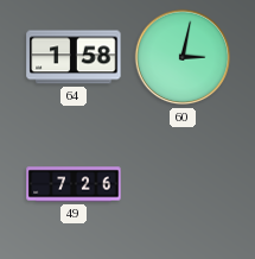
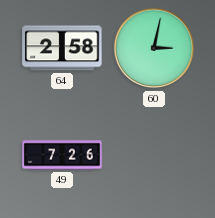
64: 1:58 -> 2:58
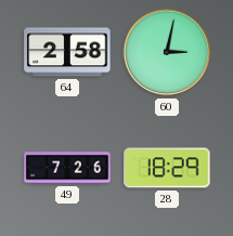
28: none -> 18:29
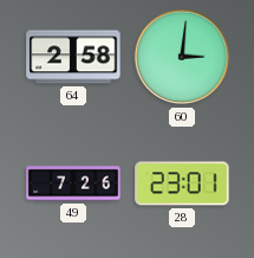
60: 3:02 -> 3:01
28: 18:29 -> 23:01
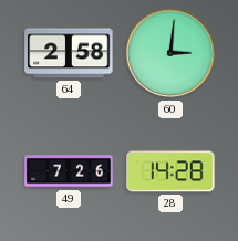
28: 23:01 -> 14:28
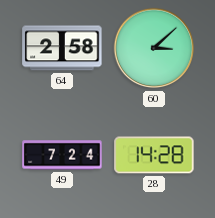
60: 3:01 -> 3:08
49: 7:26 -> 7:24
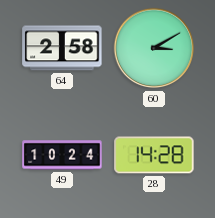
60: 3:08 -> 3:10
49: 7:24 -> 10:24
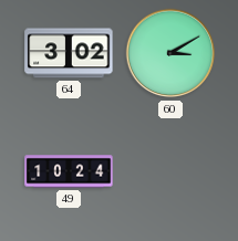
64: 2:58 -> 3:02
28: 14:28 -> none
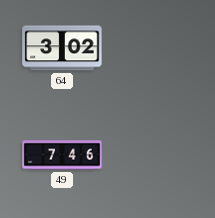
60: 3:10 -> none
49: 10:24 -> 7:46
